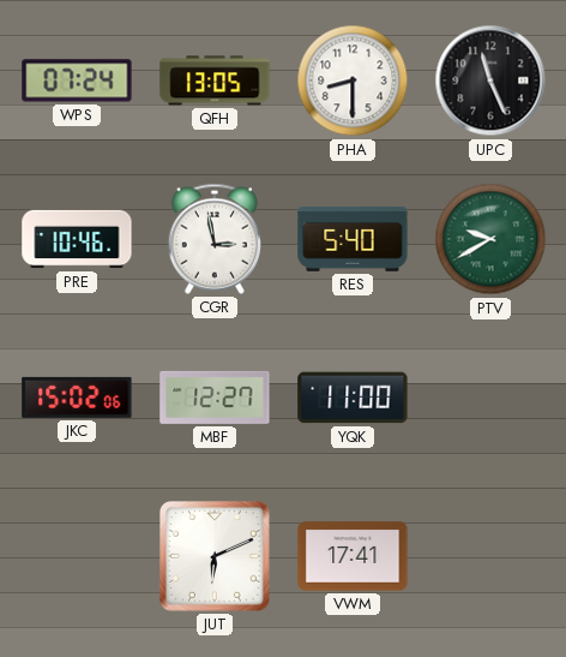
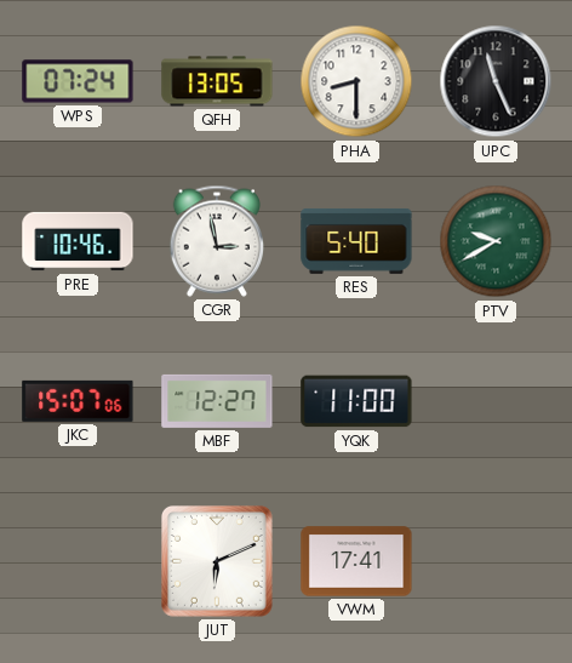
JKC: 15:02 -> 15:07
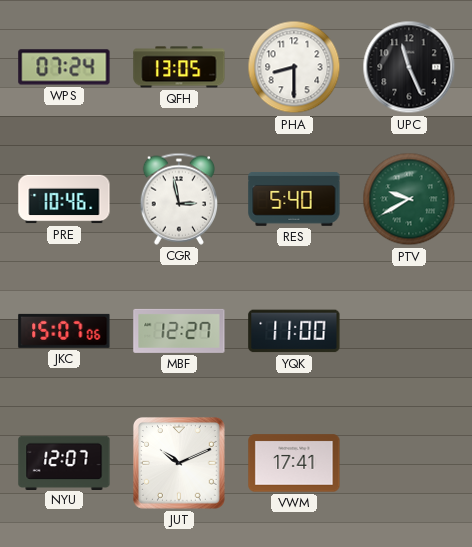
NYU: none -> 12:07
JUT: 6:11 -> 10:11
